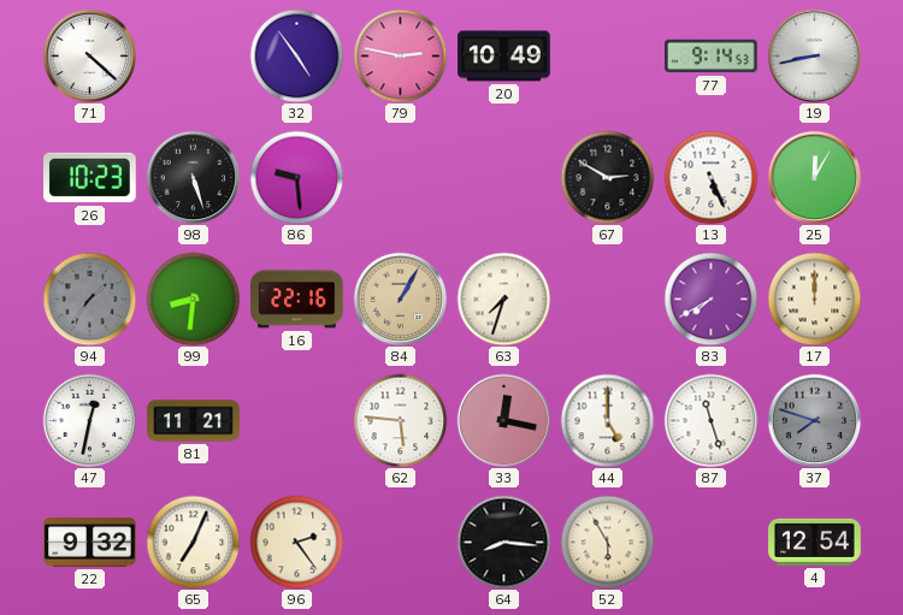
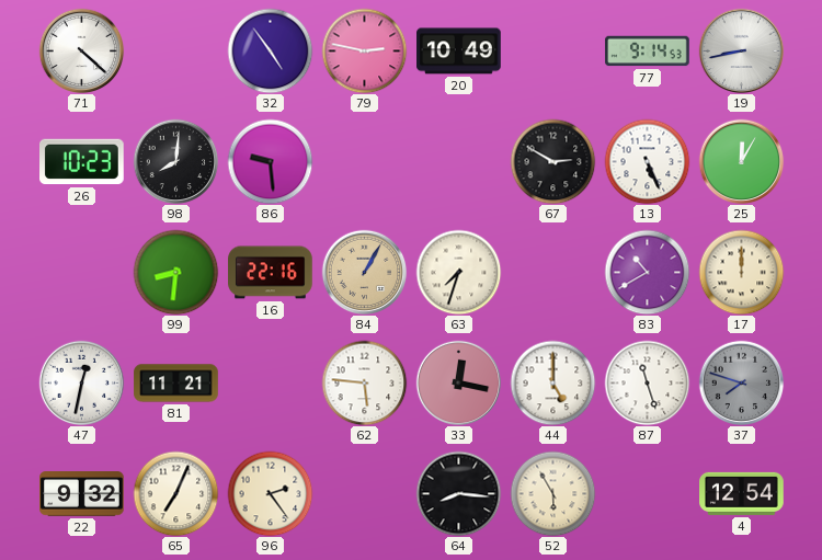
98: 5:27 -> 8:01
94: 1:36 -> none
83: 7:40 -> 10:40
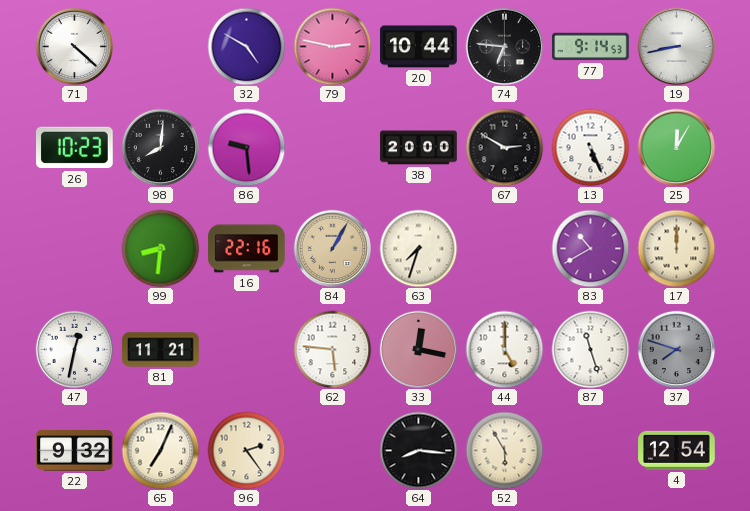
32: 4:54 -> 4:50
20: 10:49 -> 10:44
74: none -> 6:46
38: none -> 20:00
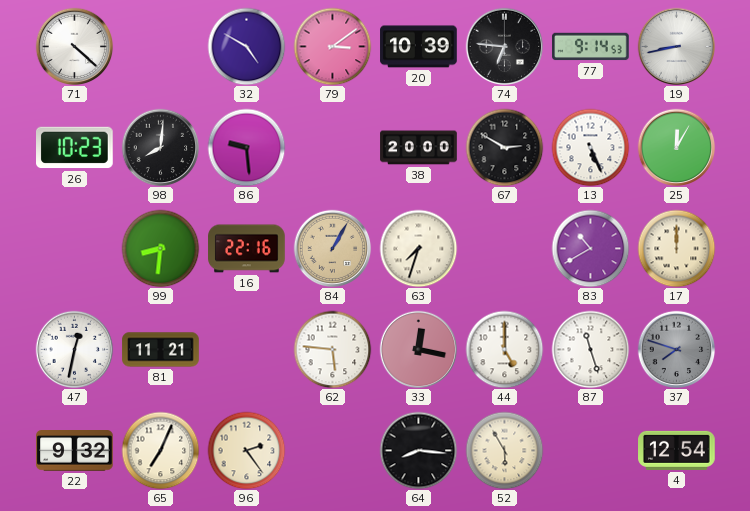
79: 2:47 -> 3:09
20: 10:44 -> 10:39
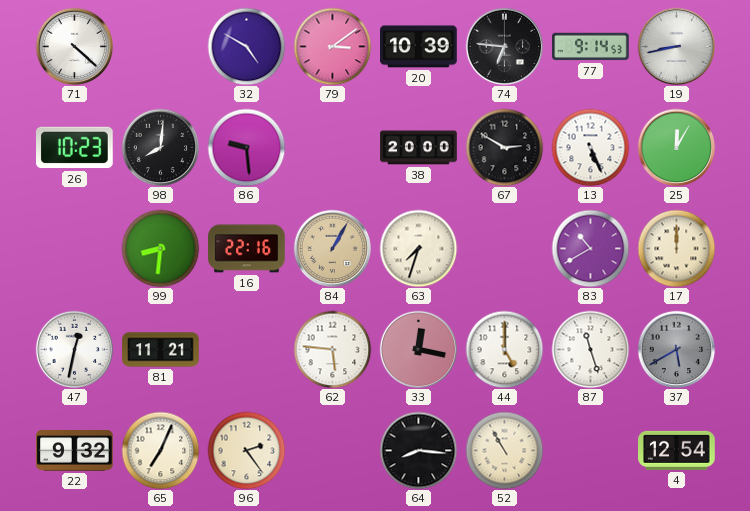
37: 7:48 -> 5:40
52: 5:55 -> 10:55
